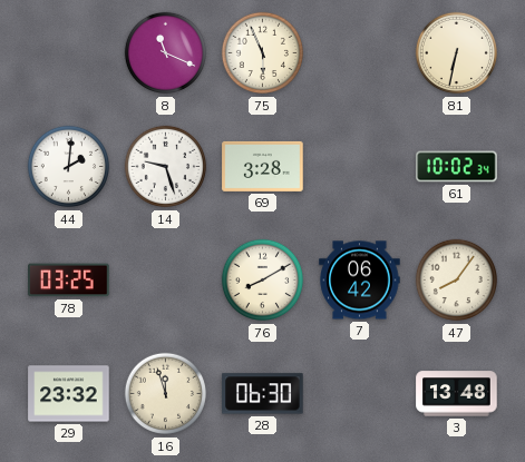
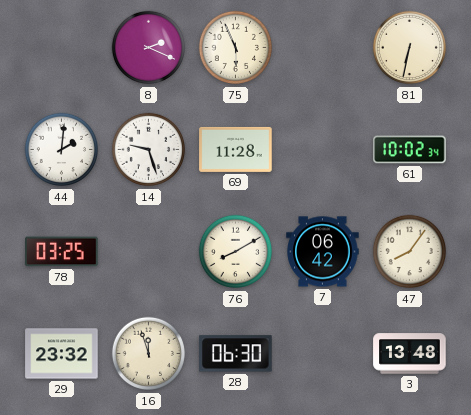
8: 11:19 -> 2:19
69: 3:28 -> 11:28
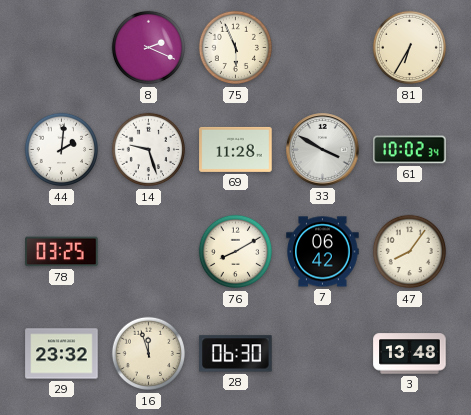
81: 6:32 -> 6:35
33: none -> 3:50
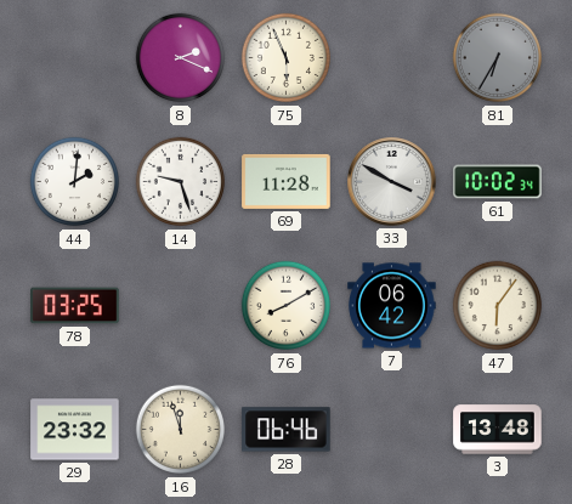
81 dial: cream -> grey
47: 8:06 -> 6:06
28: 06:30 -> 06:46
